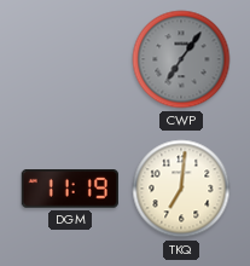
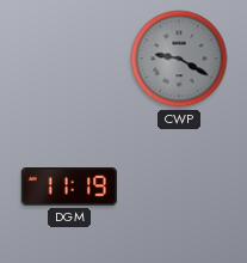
CWP: 7:06 -> 9:20
TKQ: 7:01 -> none
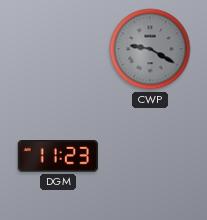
DGM: 11:19 -> 11:23
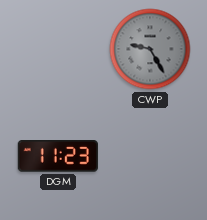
CWP: 9:20 -> 9:25
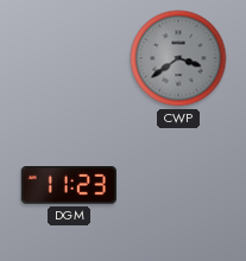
CWP: 9:25 -> 3:39
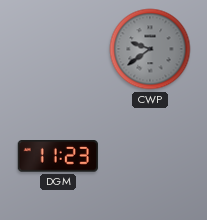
CWP: 3:39 -> 9:39
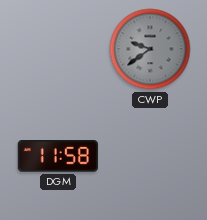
DGM: 11:23 -> 11:58
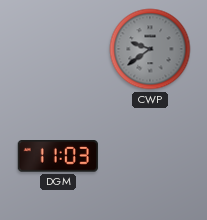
DGM: 11:58 -> 11:03
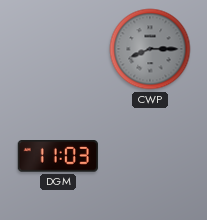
CWP: 9:39 -> 8:15
